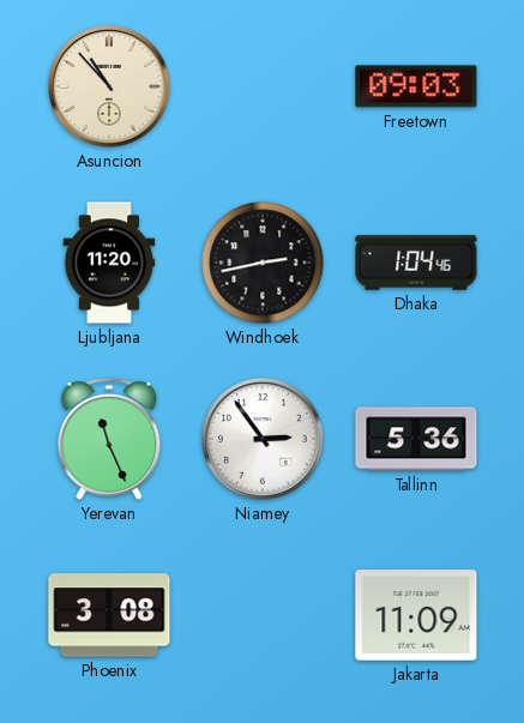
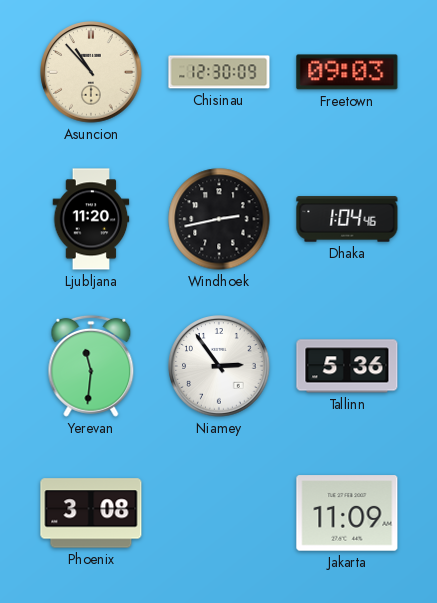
Chisinau: none -> 12:30
Yerevan: 11:26 -> 11:31
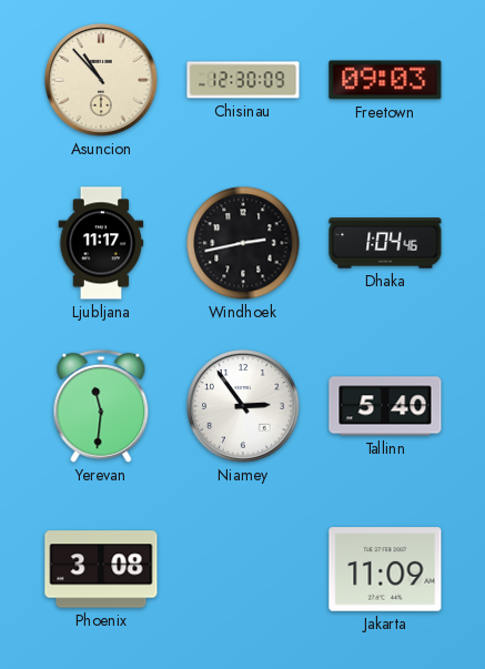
Ljubljana: 11:20 -> 11:17
Tallinn: 5:36 -> 5:40
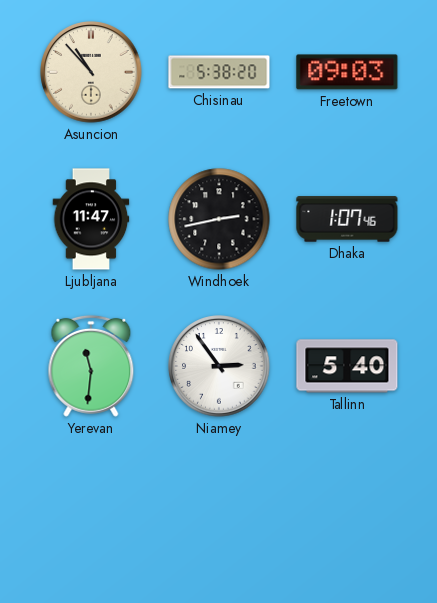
Chisinau: 12:30 -> 5:38
Ljubljana: 11:17 -> 11:47
Dhaka: 1:04 -> 1:07
Phoenix: 3:08 -> none
Jakarta: 11:09 -> none
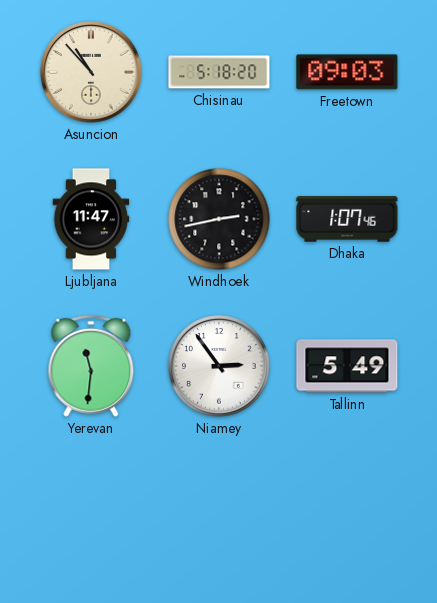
Chisinau: 5:38 -> 5:18
Tallinn: 5:40 -> 5:49
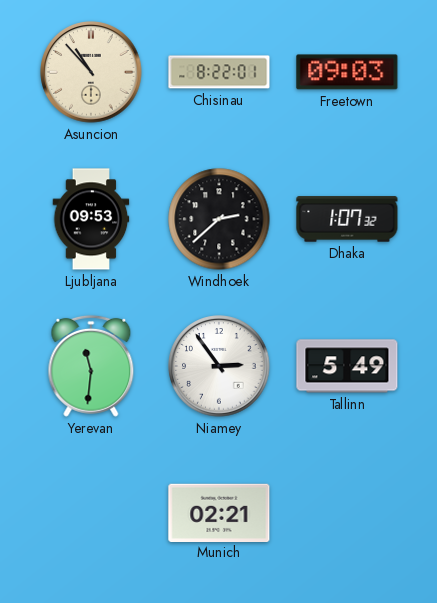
Chisinau: 5:18 -> 8:22
Ljubljana: 11:47 -> 09:53
Windhoek: 2:43 -> 2:38
Dhaka: 1:07:46 -> 1:07:32
Munich: none -> 02:21
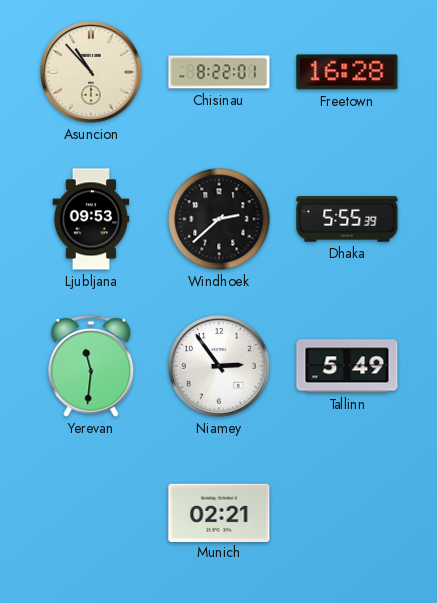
Freetown: 09:03 -> 16:28
Dhaka: 1:07 -> 5:55
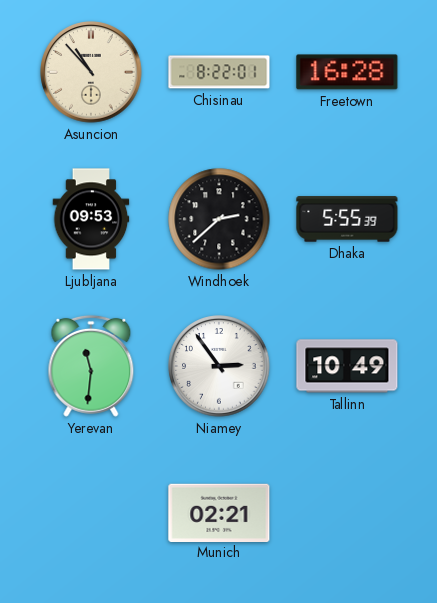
Tallinn: 5:49 -> 10:49
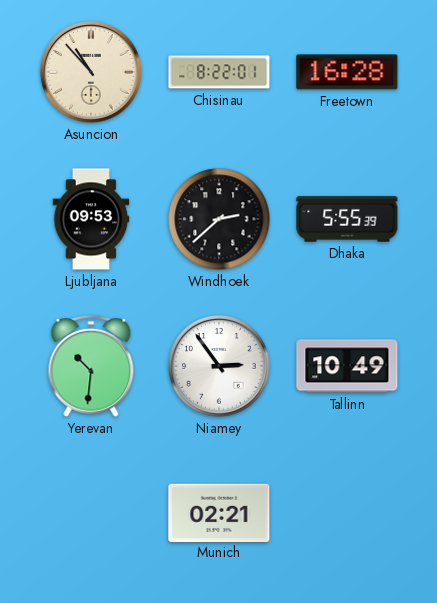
Yerevan: 11:31 -> 10:31
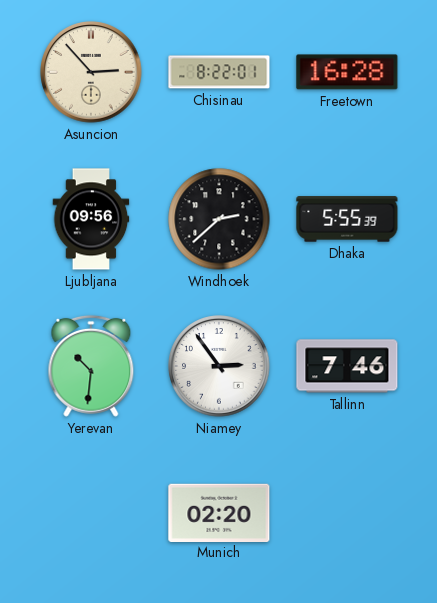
Asuncion: 10:53 -> 2:53
Ljubljana: 09:53 -> 09:56
Tallinn: 10:49 -> 7:46
Munich: 02:21 -> 02:20
